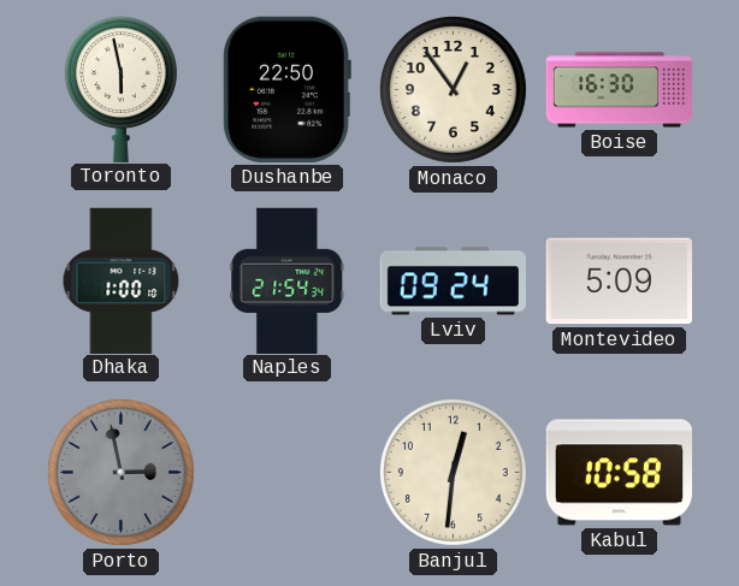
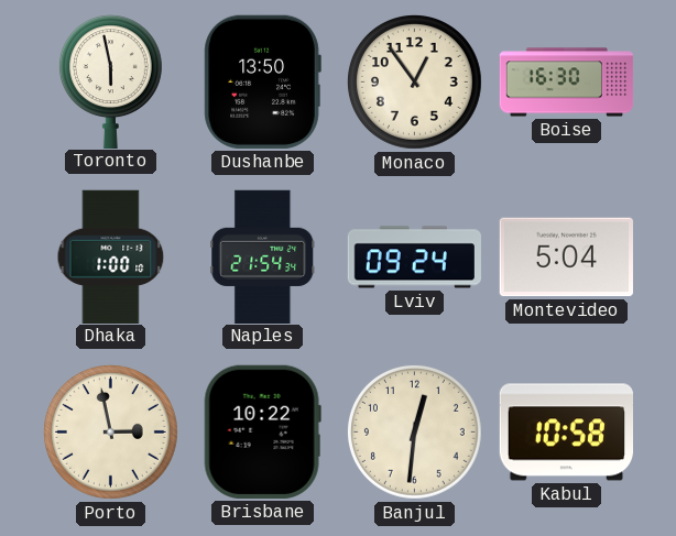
Dushanbe: 22:50 -> 13:50
Montevideo: 5:09 -> 5:04
Porto dial: grey -> cream
Brisbane: none -> 10:22
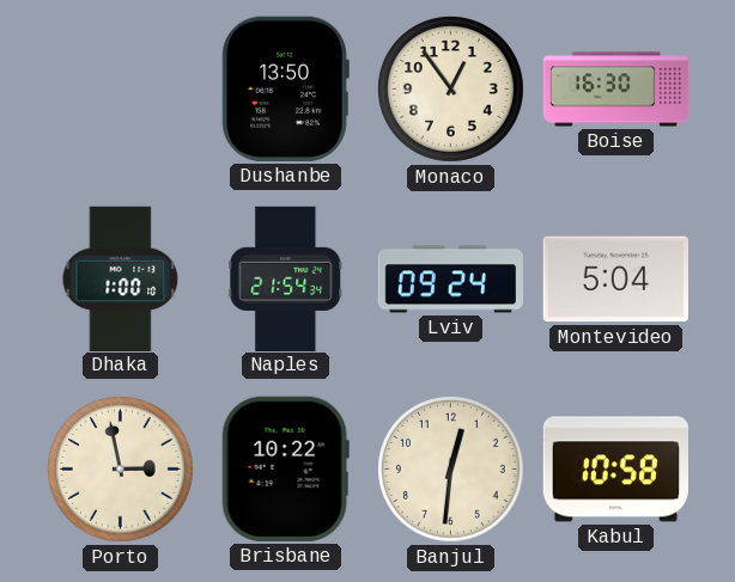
Toronto: 5:58 -> none
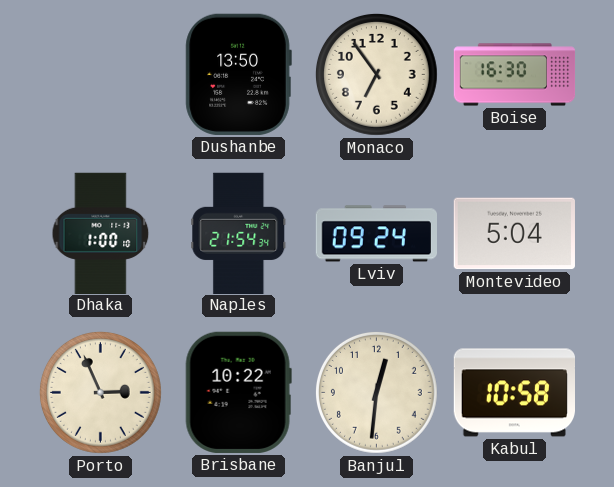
Monaco: 12:54 -> 6:54
Porto: 2:58 -> 2:56
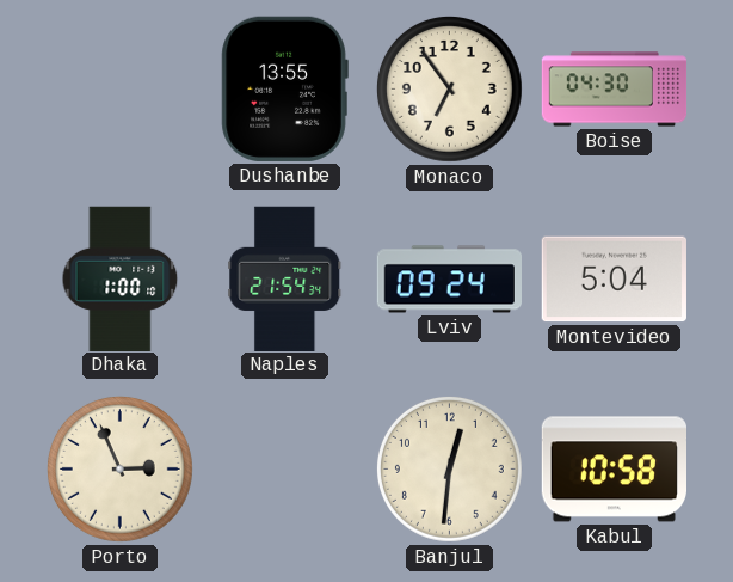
Dushanbe: 13:50 -> 13:55
Boise: 16:30 -> 04:30
Brisbane: 10:22 -> none
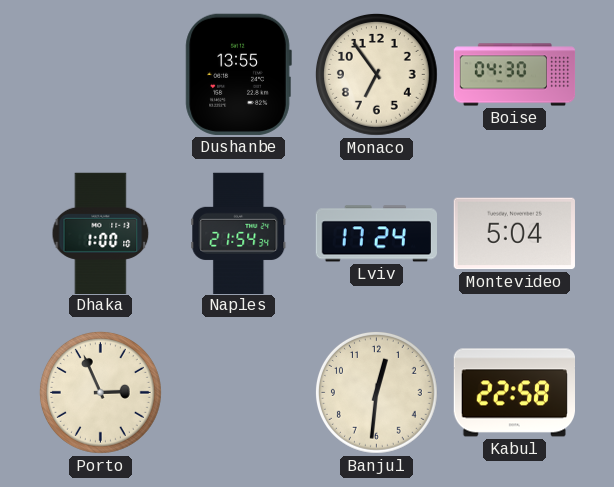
Lviv: 09:24 -> 17:24
Kabul: 10:58 -> 22:58
